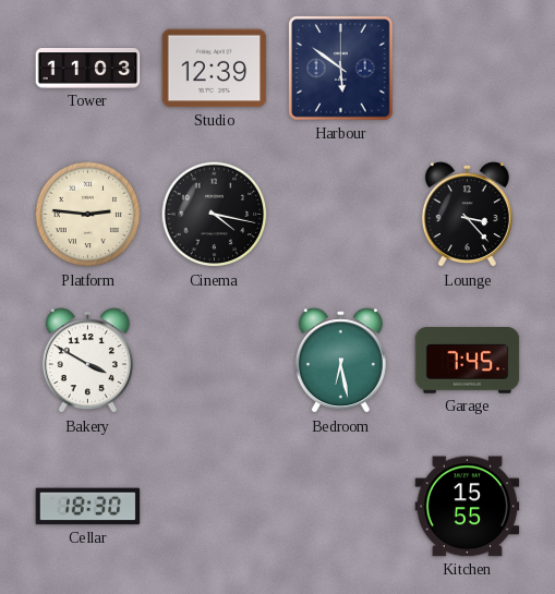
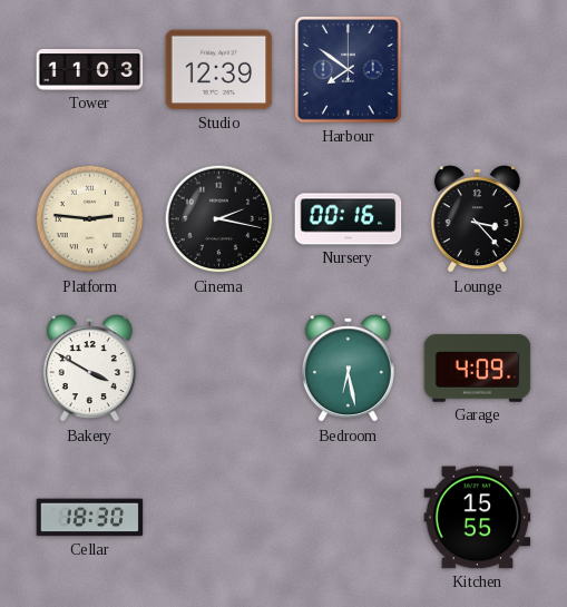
Harbour: 5:51 -> 7:51
Cinema: 4:17 -> 2:17
Nursery: none -> 00:16
Garage: 7:45 -> 4:09
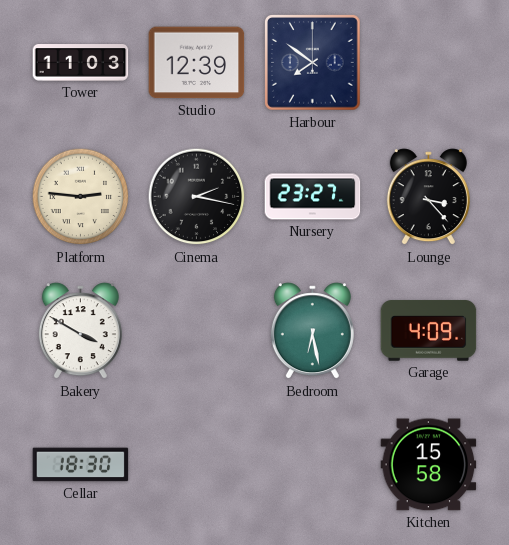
Nursery: 00:16 -> 23:27
Kitchen: 15:55 -> 15:58
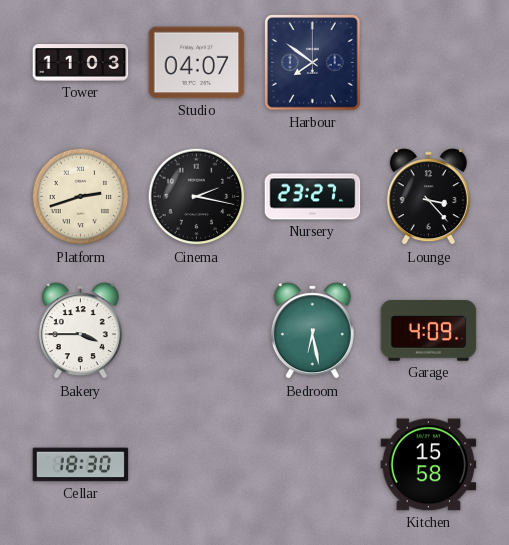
Studio: 12:39 -> 04:07
Platform: 2:46 -> 2:42
Bakery: 3:50 -> 3:45
